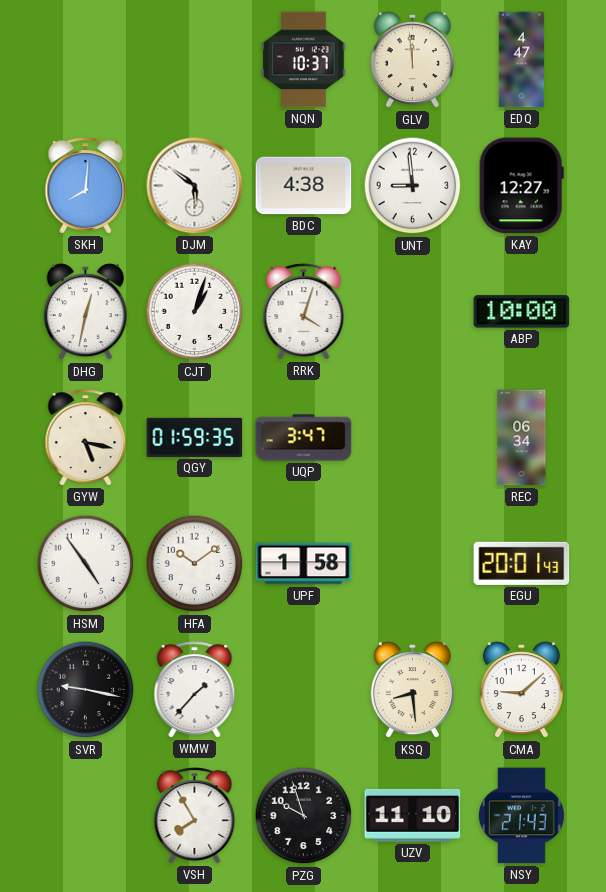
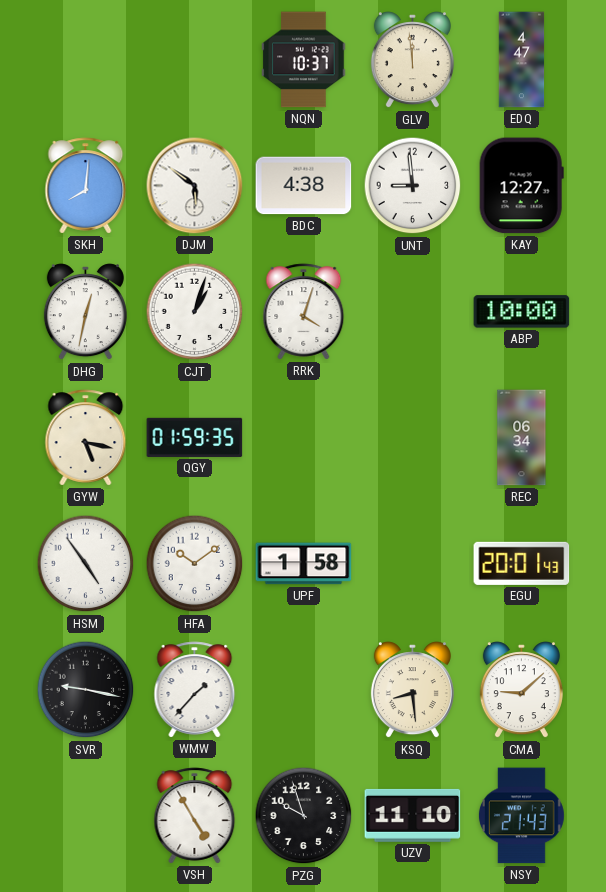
UQP: 3:47 -> none
VSH: 7:55 -> 4:55
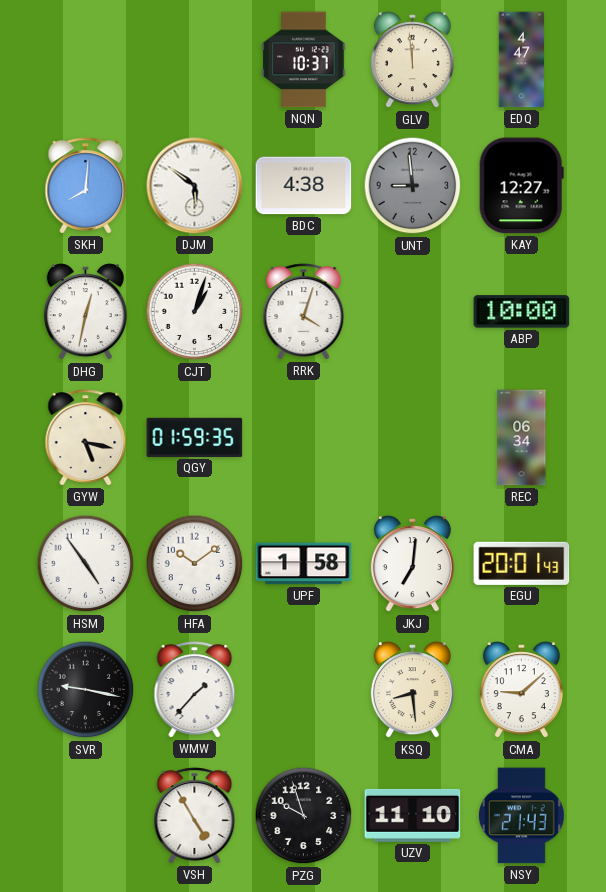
UNT dial: white -> grey
JKJ: none -> 7:01
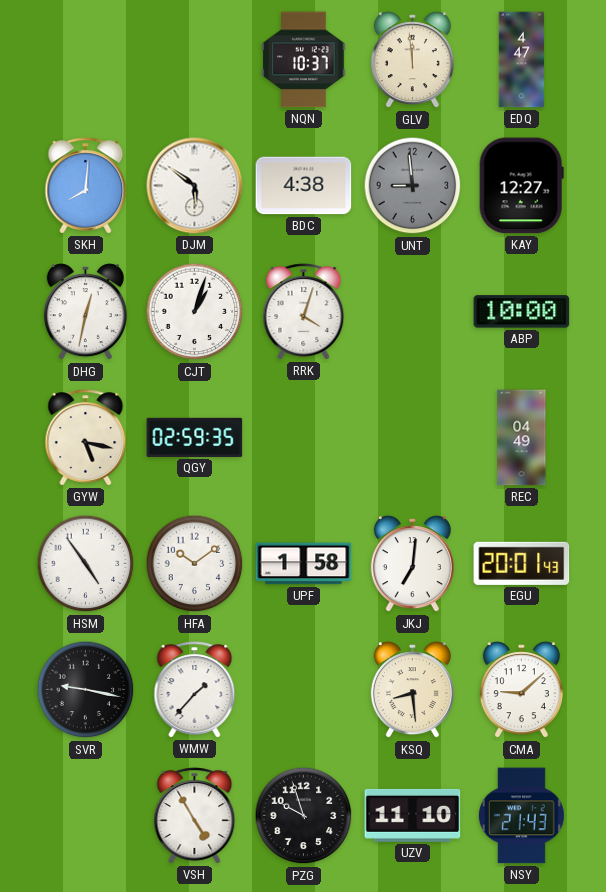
QGY: 01:59 -> 02:59
REC: 06:34 -> 04:49
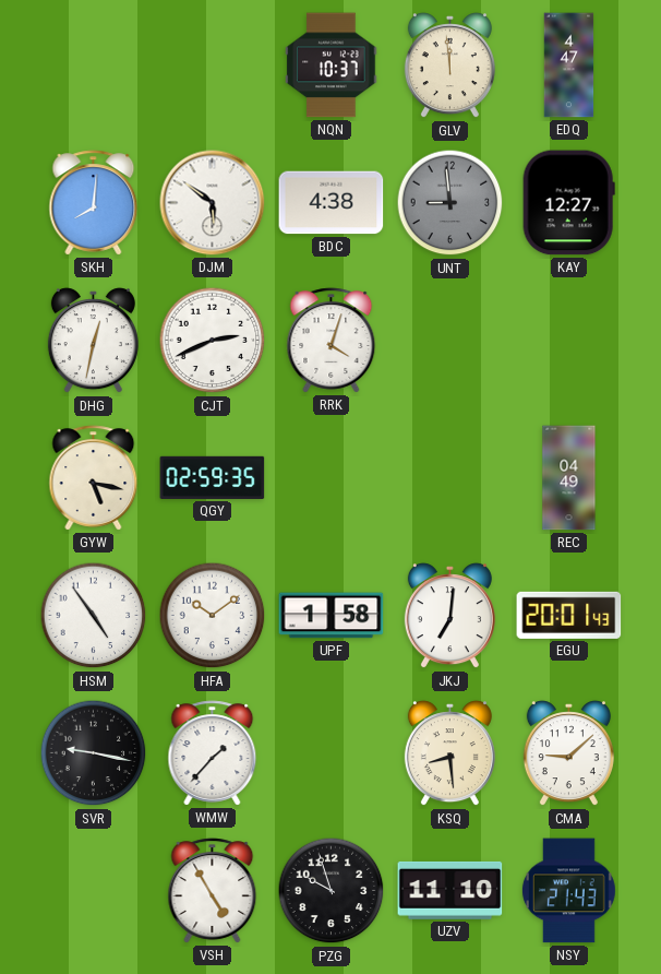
CJT: 1:03 -> 2:41
ABP: 10:00 -> none
